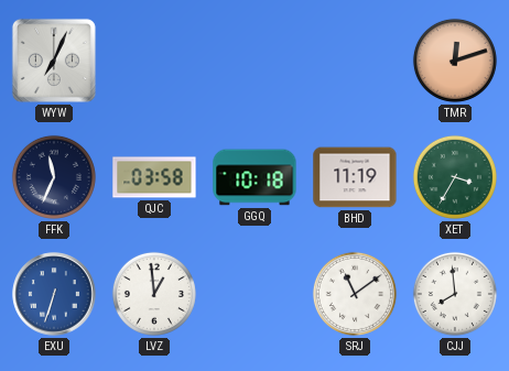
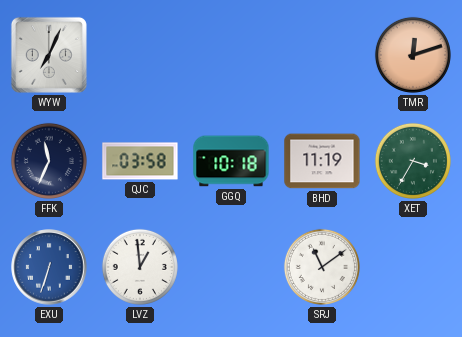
CJJ: 7:59 -> none
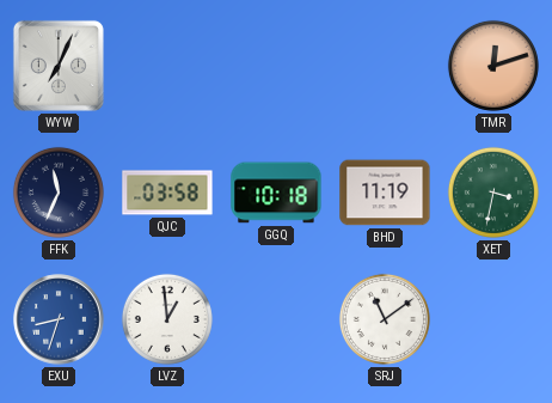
XET: 3:35 -> 3:32
EXU: 6:33 -> 8:33
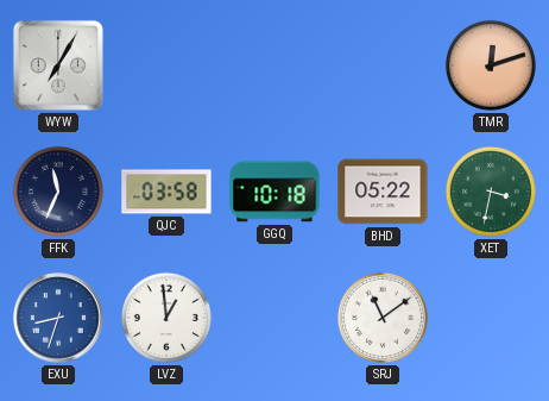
WYW: 7:04 -> 7:05
BHD: 11:19 -> 05:22
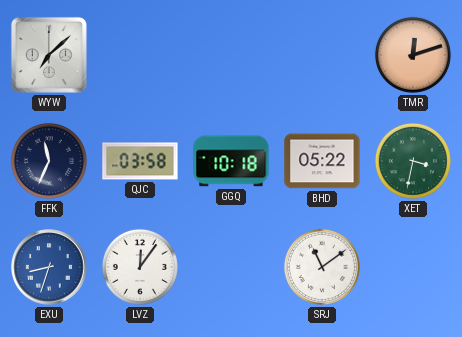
WYW: 7:05 -> 7:08
LVZ: 12:59 -> 12:06
